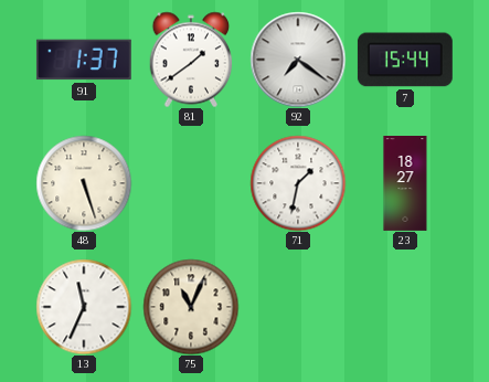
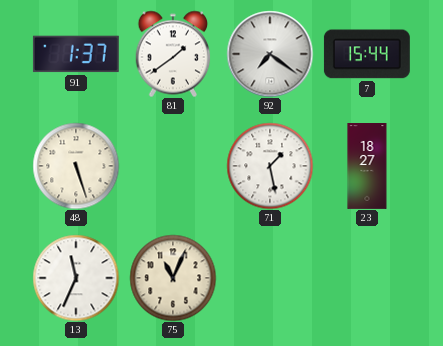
71: 1:32 -> 1:28
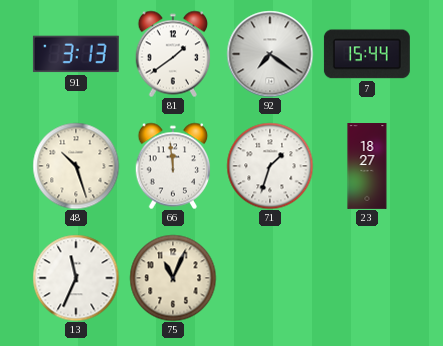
91: 1:37 -> 3:13
48: 5:27 -> 10:27
66: none -> 11:59
71: 1:28 -> 1:33
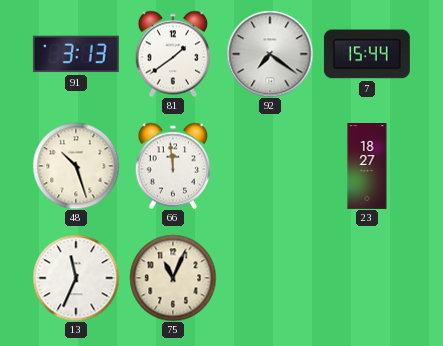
71: 1:33 -> none
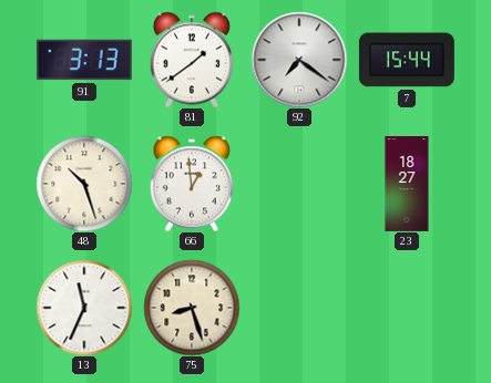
66: 11:59 -> 12:59
75: 11:04 -> 8:27
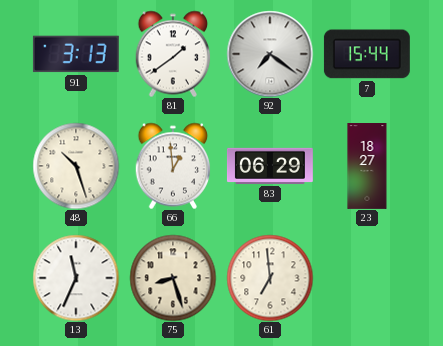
83: none -> 06:29
61: none -> 6:59
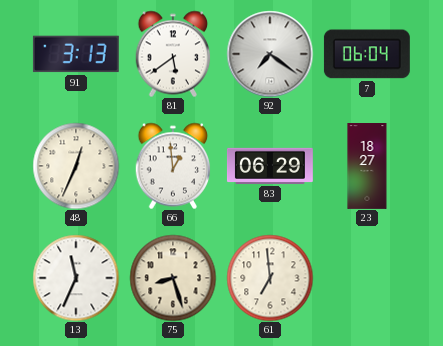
81: 1:39 -> 5:39
7: 15:44 -> 06:04
48: 10:27 -> 12:34
